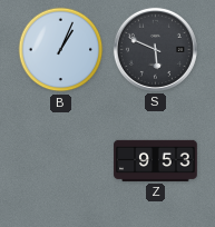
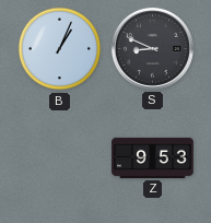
S: 5:49 -> 8:49
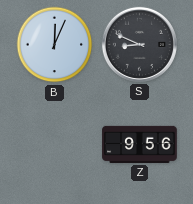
B: 1:04 -> 12:04
Z: 9:53 -> 9:56
